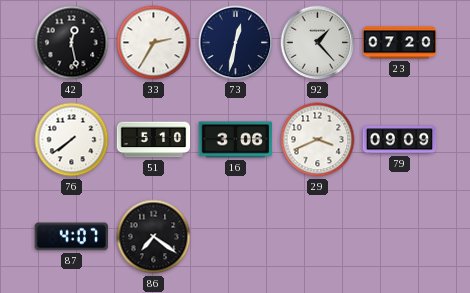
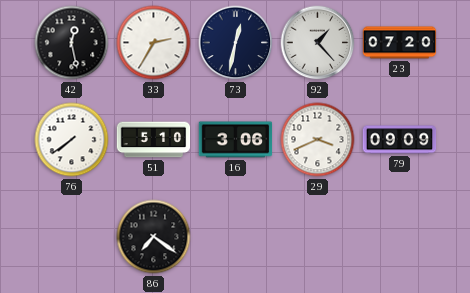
87: 4:07 -> none
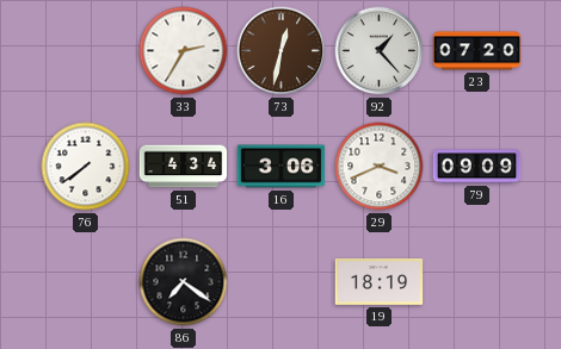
42: 12:28 -> none
73 dial: navy -> brown
51: 5:10 -> 4:34
19: none -> 18:19
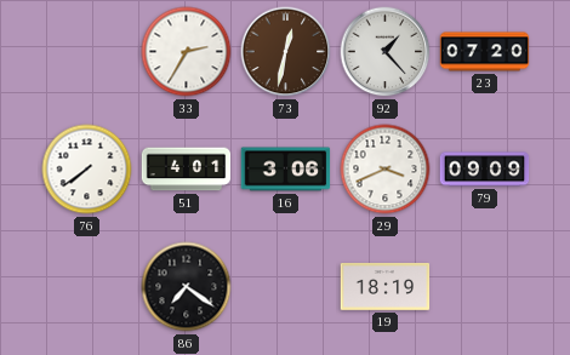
51: 4:34 -> 4:01
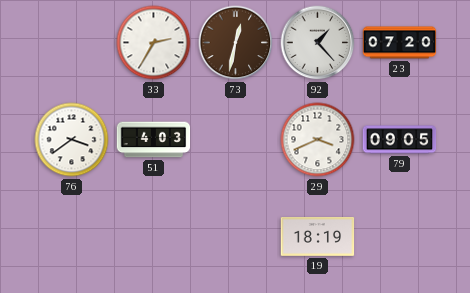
76: 7:39 -> 3:39
51: 4:01 -> 4:03
16: 3:06 -> none
79: 09:09 -> 09:05
86: 7:21 -> none
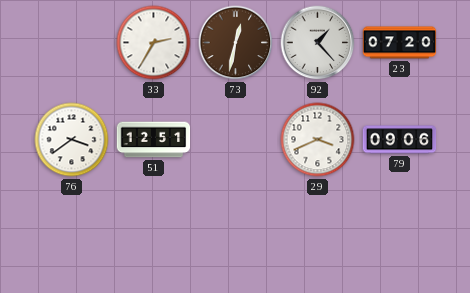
51: 4:03 -> 12:51
79: 09:05 -> 09:06
19: 18:19 -> none
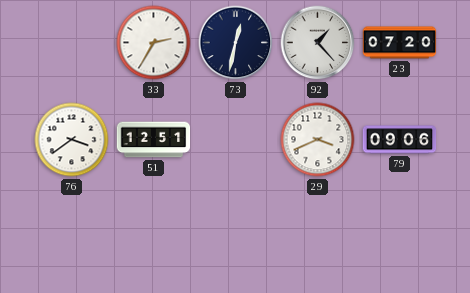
73 dial: brown -> navy
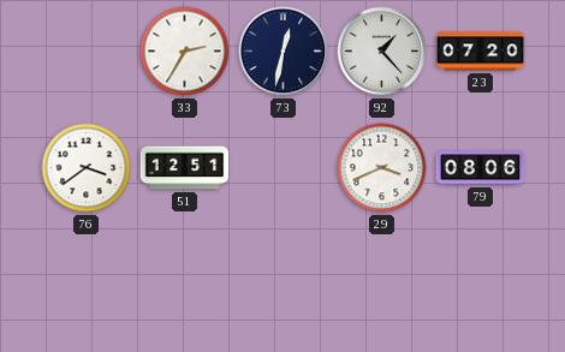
79: 09:06 -> 08:06
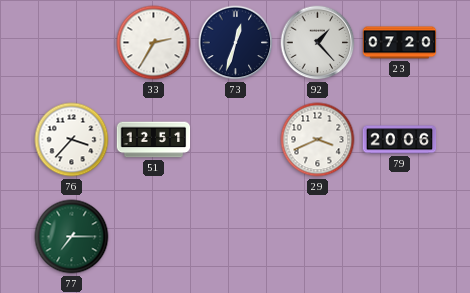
73: 12:32 -> 12:33
76: 3:39 -> 3:37
79: 08:06 -> 20:06
77: none -> 7:15
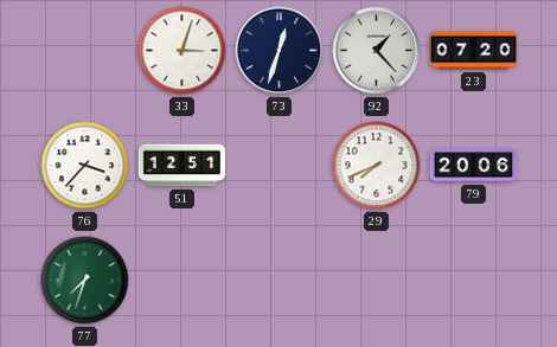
33: 2:35 -> 3:03
29: 3:41 -> 7:41
77: 7:15 -> 7:33
